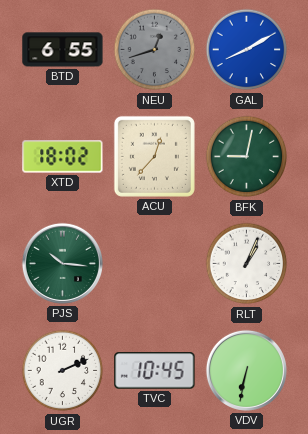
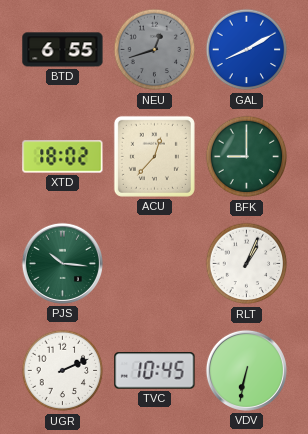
BFK: 9:02 -> 9:00
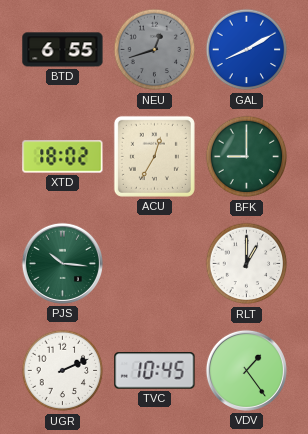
ACU: 12:37 -> 12:35
RLT: 1:04 -> 1:00
VDV: 6:32 -> 1:24
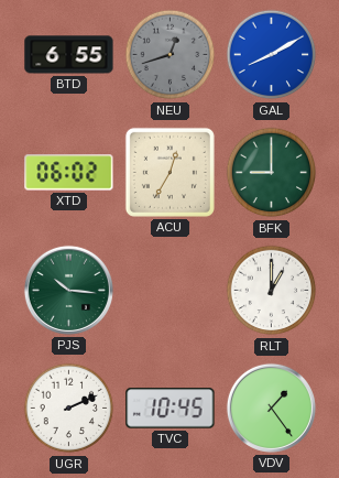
XTD: 18:02 -> 06:02
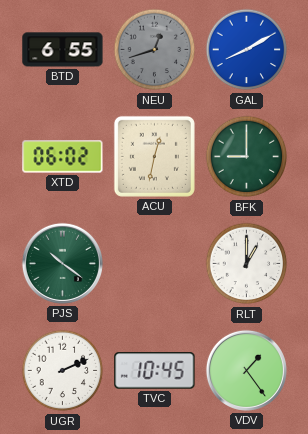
ACU: 12:35 -> 12:32
PJS: 10:16 -> 10:21
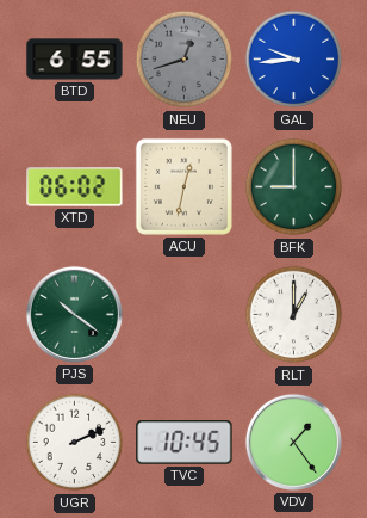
GAL: 8:10 -> 9:44
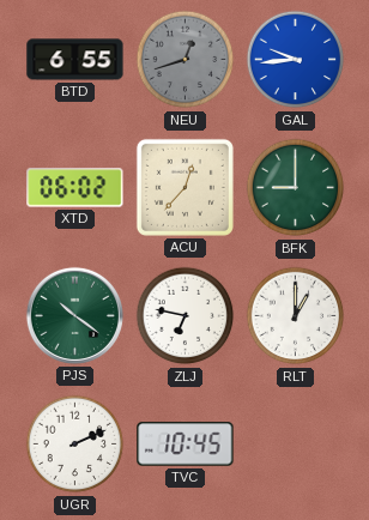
ACU: 12:32 -> 12:37
ZLJ: none -> 6:47
VDV: 1:24 -> none
